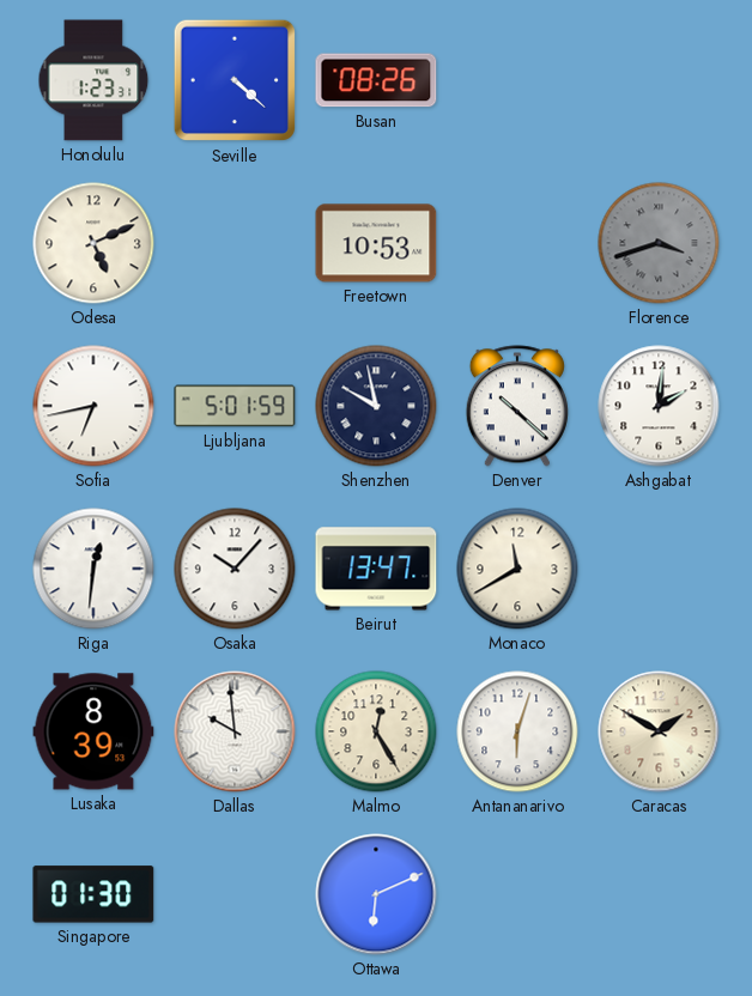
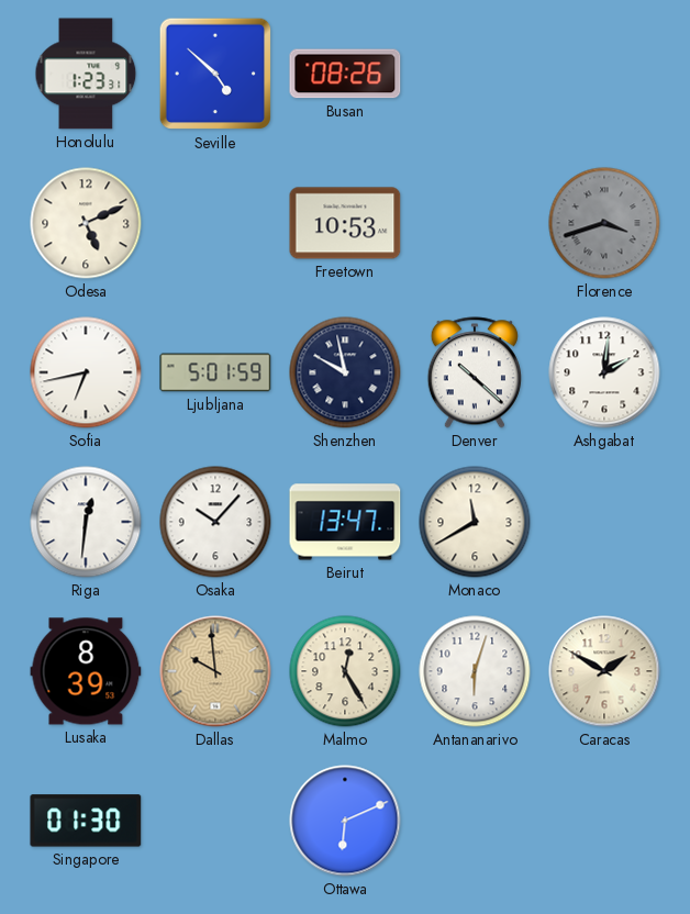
Seville: 4:22 -> 4:52
Dallas dial: white -> champagne
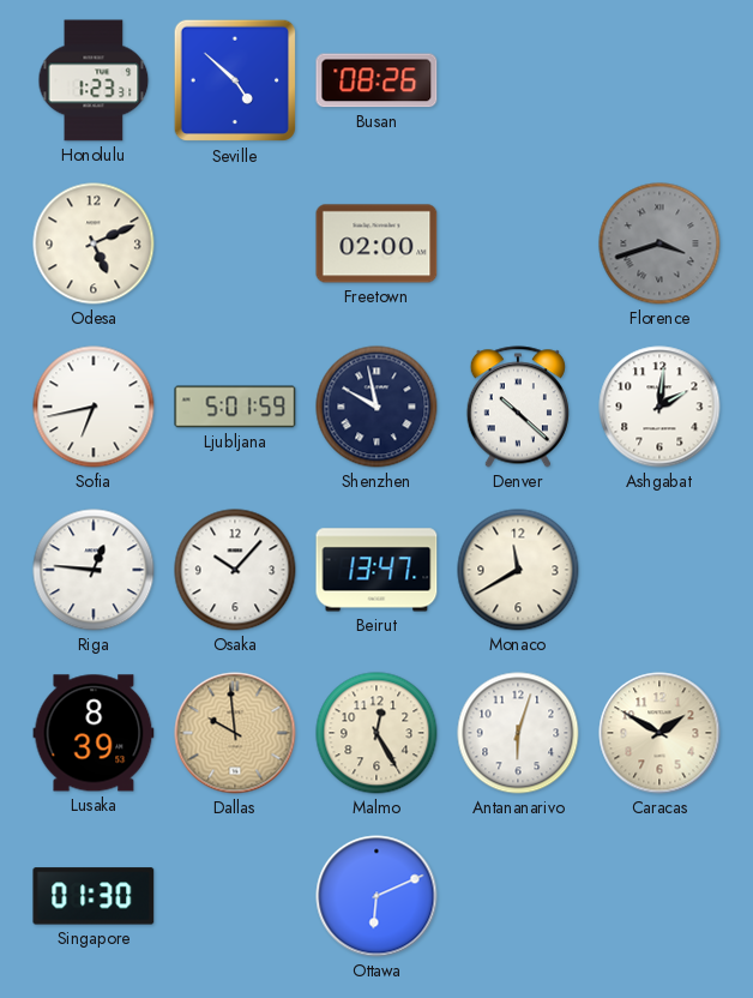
Freetown: 10:53 -> 02:00
Riga: 12:31 -> 12:46
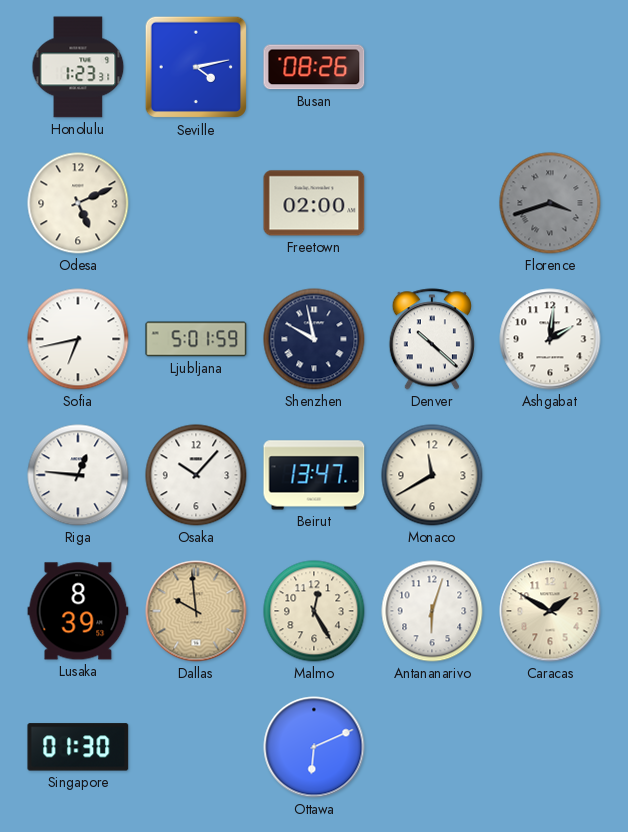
Seville: 4:52 -> 4:13
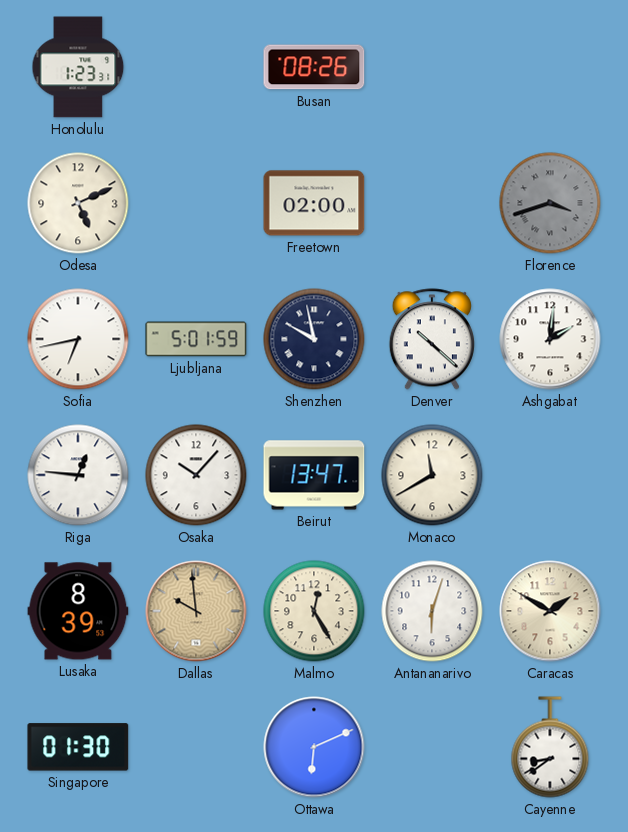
Seville: 4:13 -> none
Cayenne: none -> 8:39
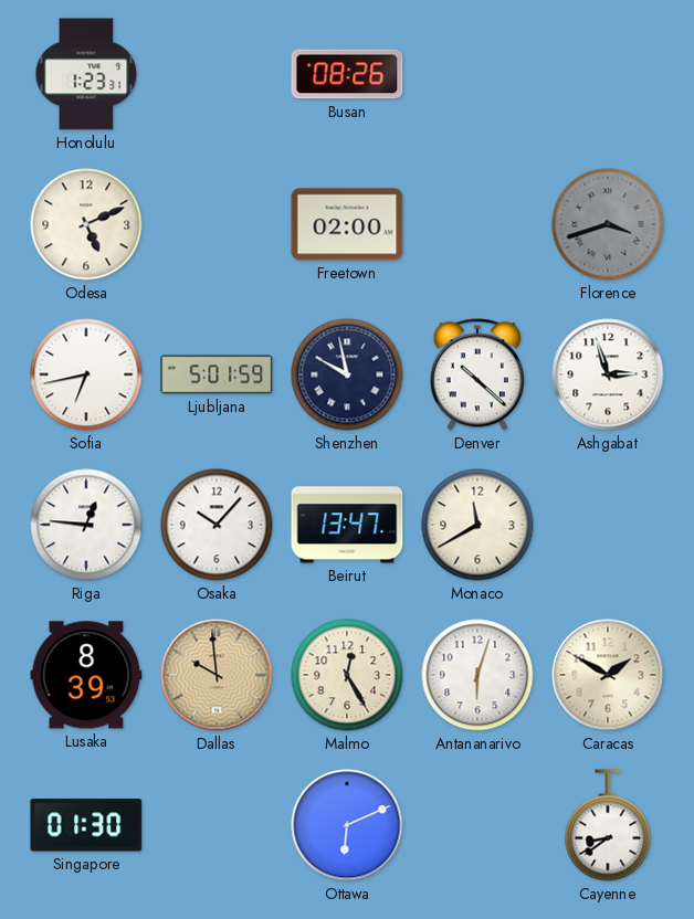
Ashgabat: 2:01 -> 2:57
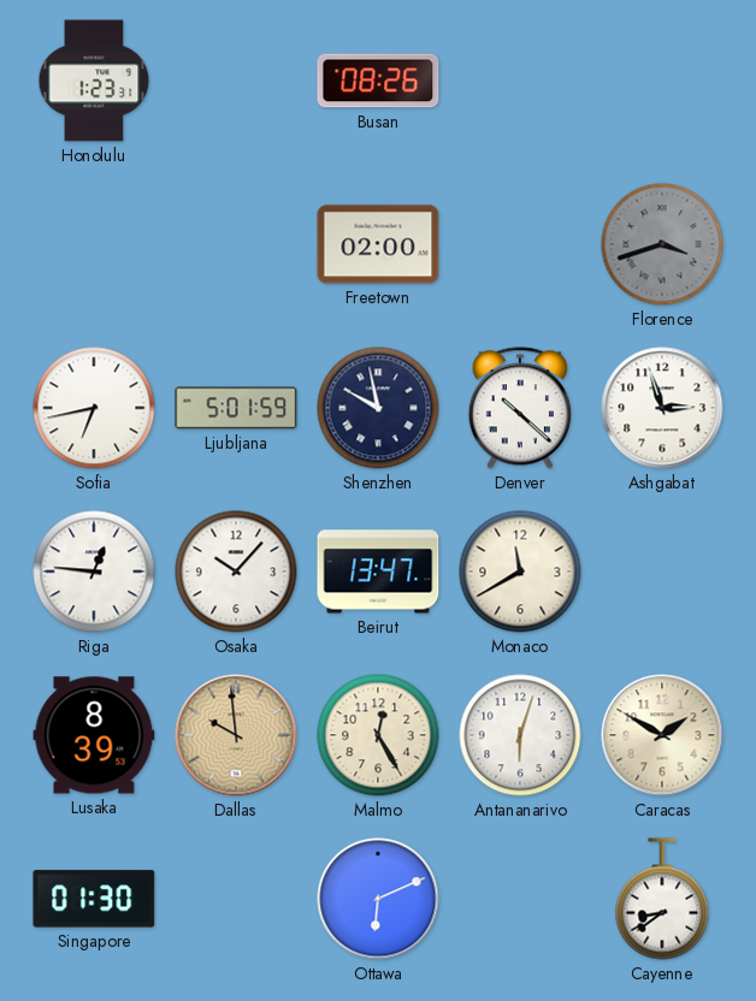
Odesa: 5:11 -> none
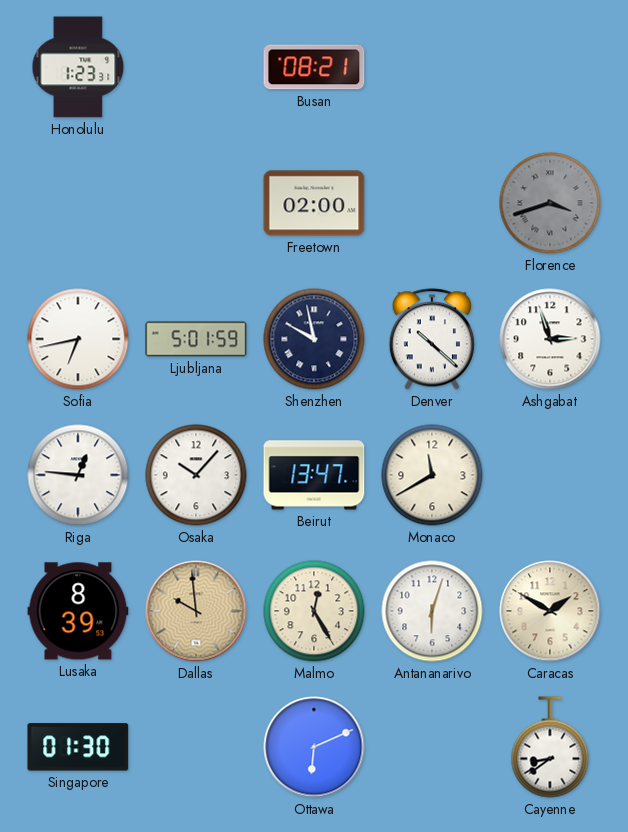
Busan: 08:26 -> 08:21
